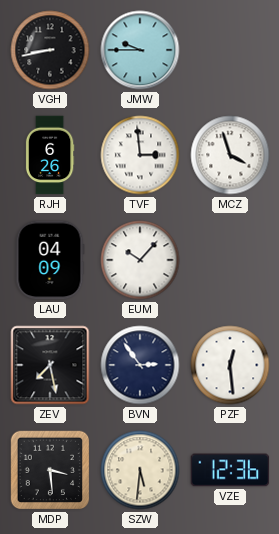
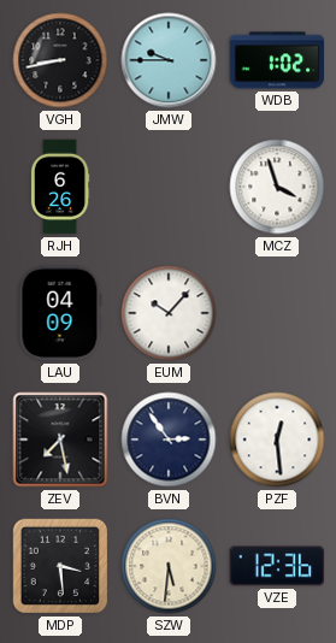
WDB: none -> 1:02
TVF: 2:59 -> none
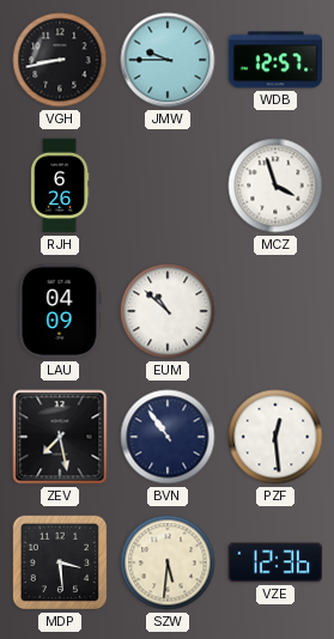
WDB: 1:02 -> 12:57
EUM: 10:07 -> 10:52
BVN: 2:54 -> 10:54
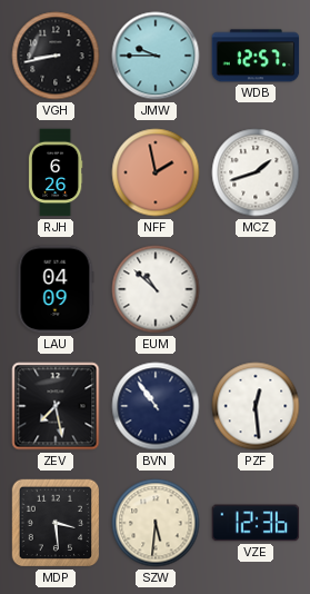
NFF: none -> 1:58
MCZ: 3:57 -> 1:42
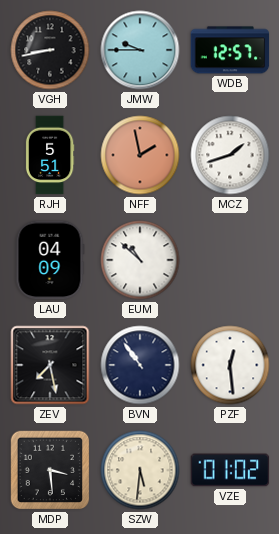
RJH: 6:26 -> 5:51
VZE: 12:36 -> 01:02
